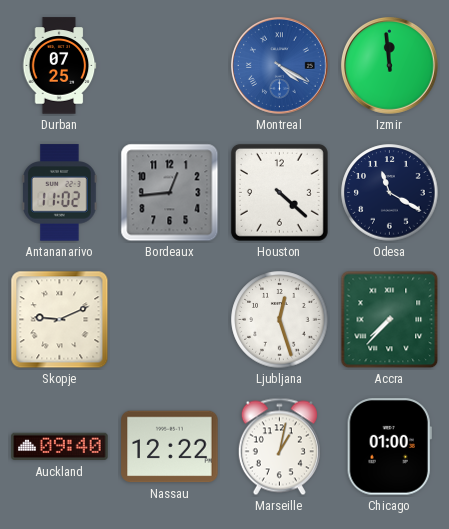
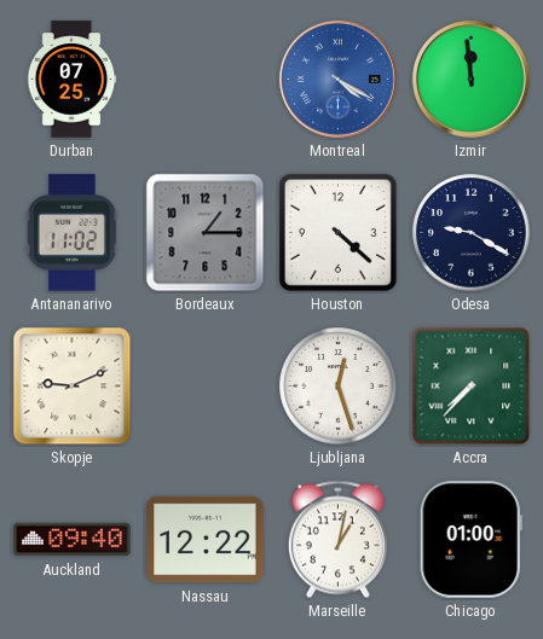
Bordeaux: 12:44 -> 1:15
Odesa: 11:20 -> 9:20
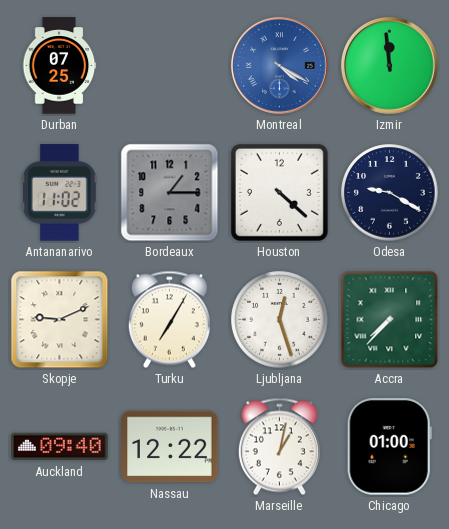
Turku: none -> 7:05
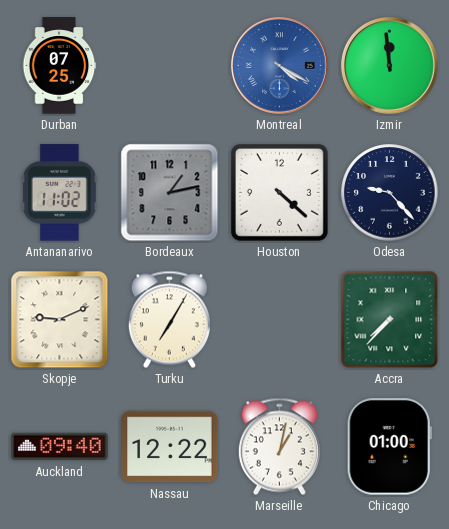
Bordeaux: 1:15 -> 1:13
Odesa: 9:20 -> 9:23
Ljubljana: 12:27 -> none
